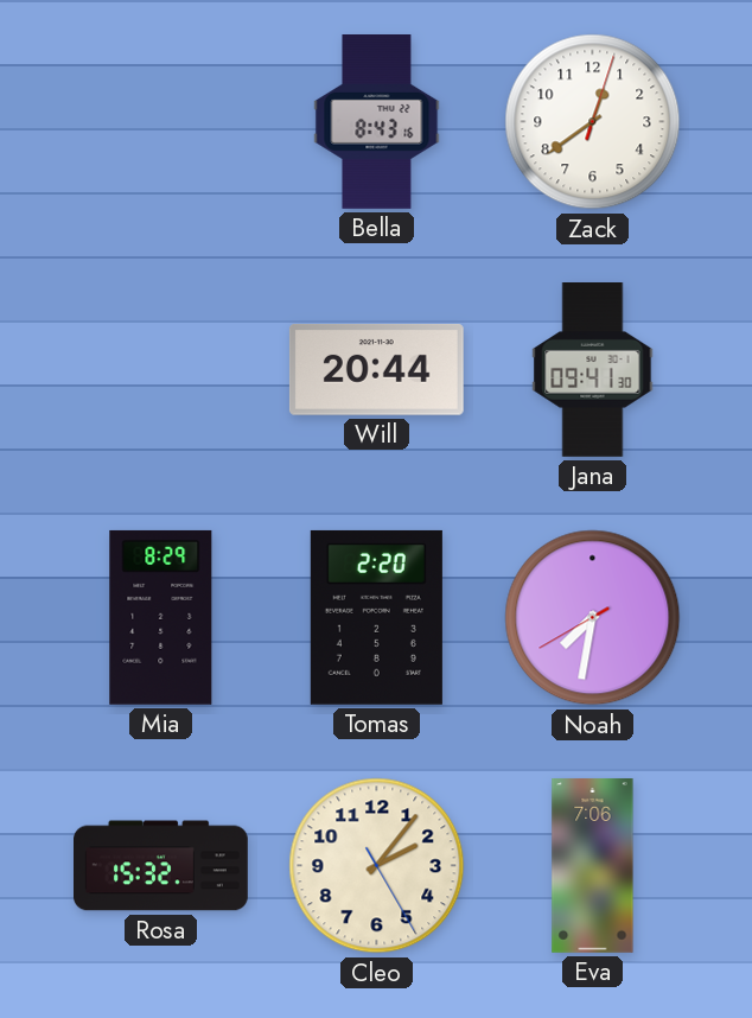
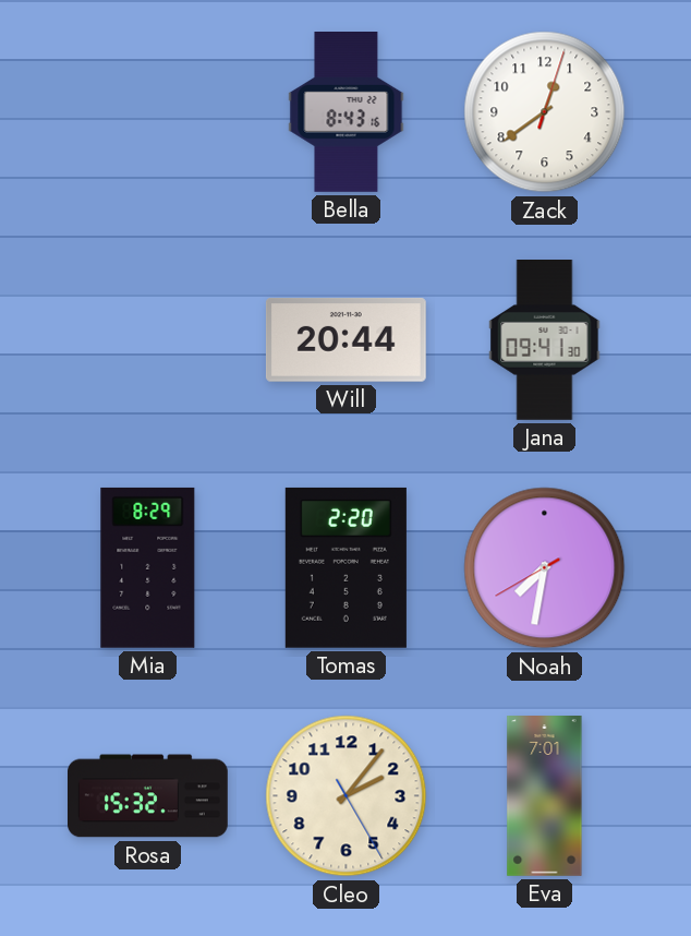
Eva: 7:06 -> 7:01
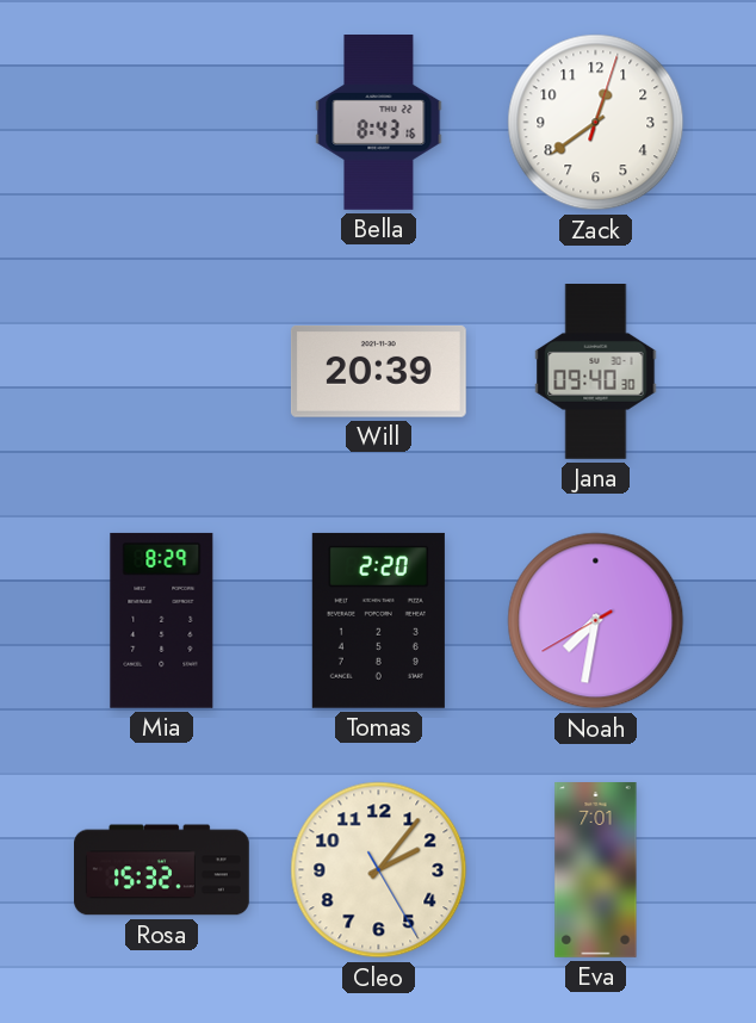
Will: 20:44 -> 20:39
Jana: 09:41 -> 09:40
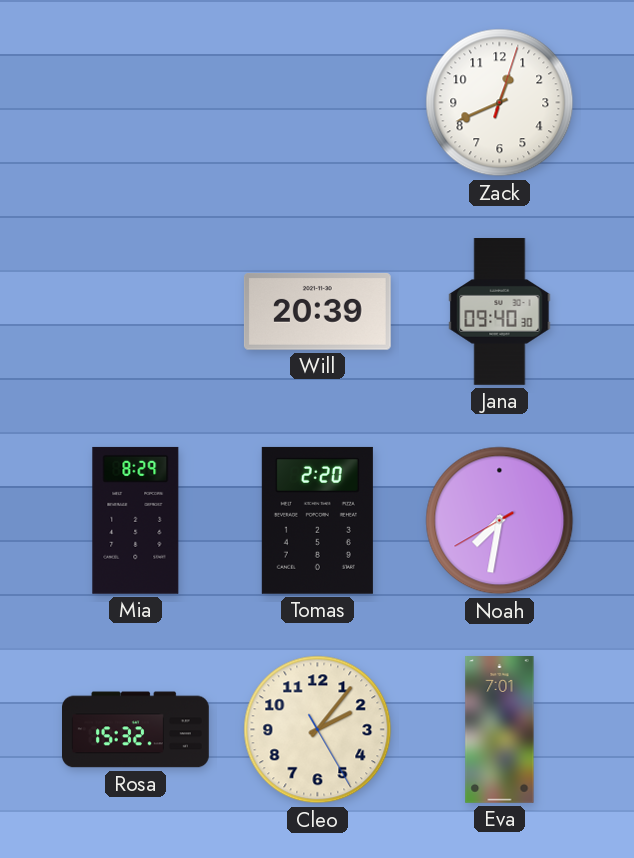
Bella: 8:43 -> none
Zack: 12:39 -> 12:41
